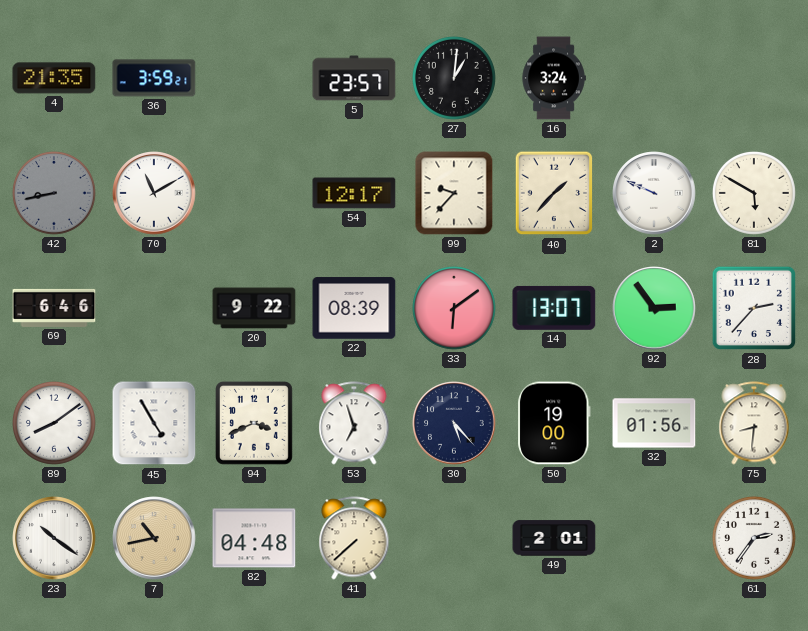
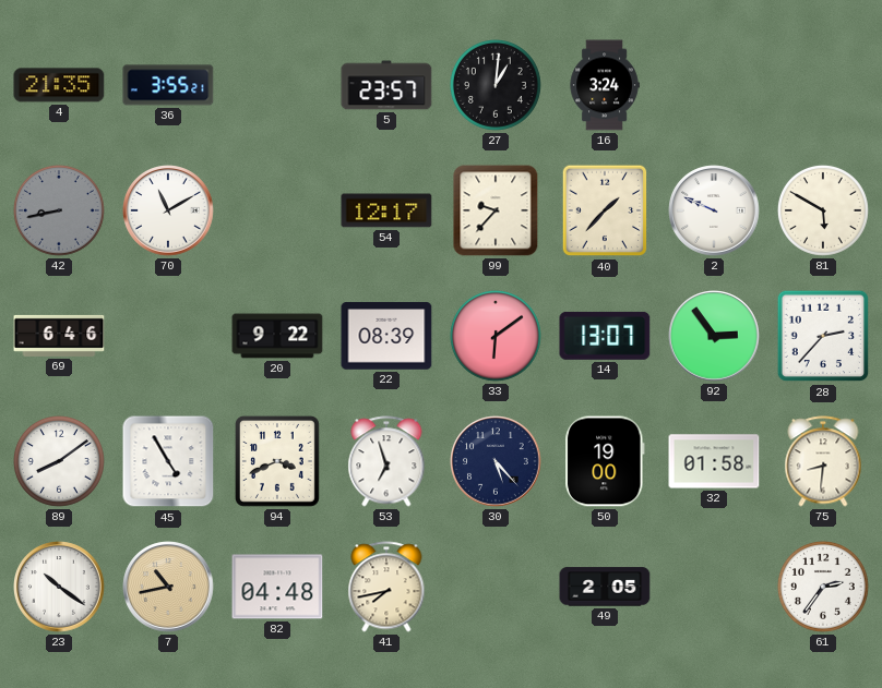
36: 3:59 -> 3:55
32: 01:56 -> 01:58
41: 7:38 -> 7:43
49: 2:01 -> 2:05
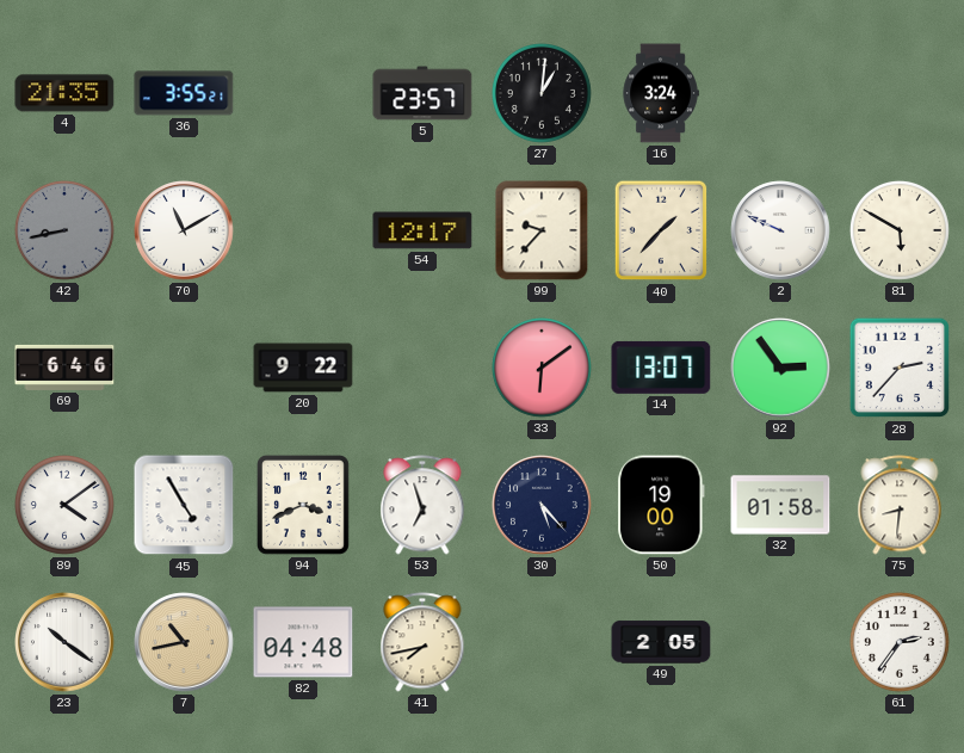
22: 08:39 -> none
89: 8:09 -> 4:09
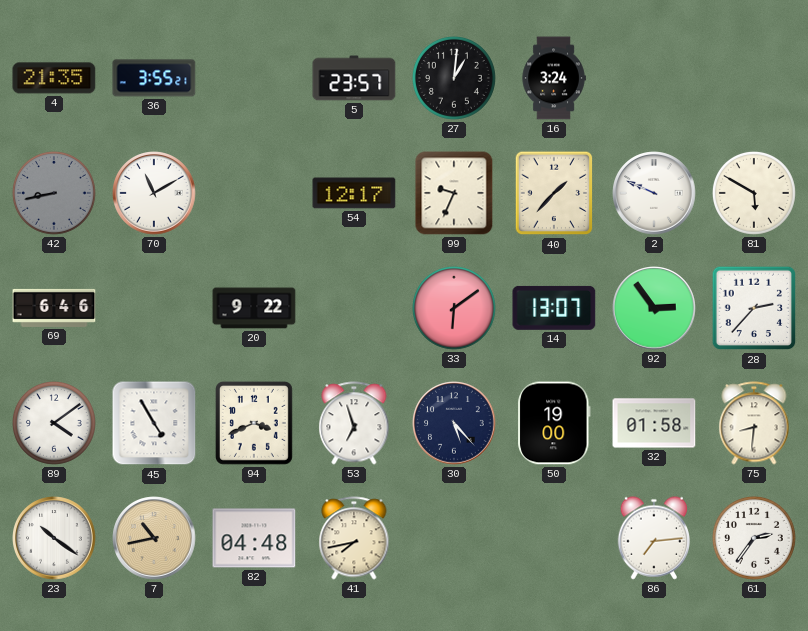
99: 9:37 -> 9:34
49: 2:05 -> none
86: none -> 7:14
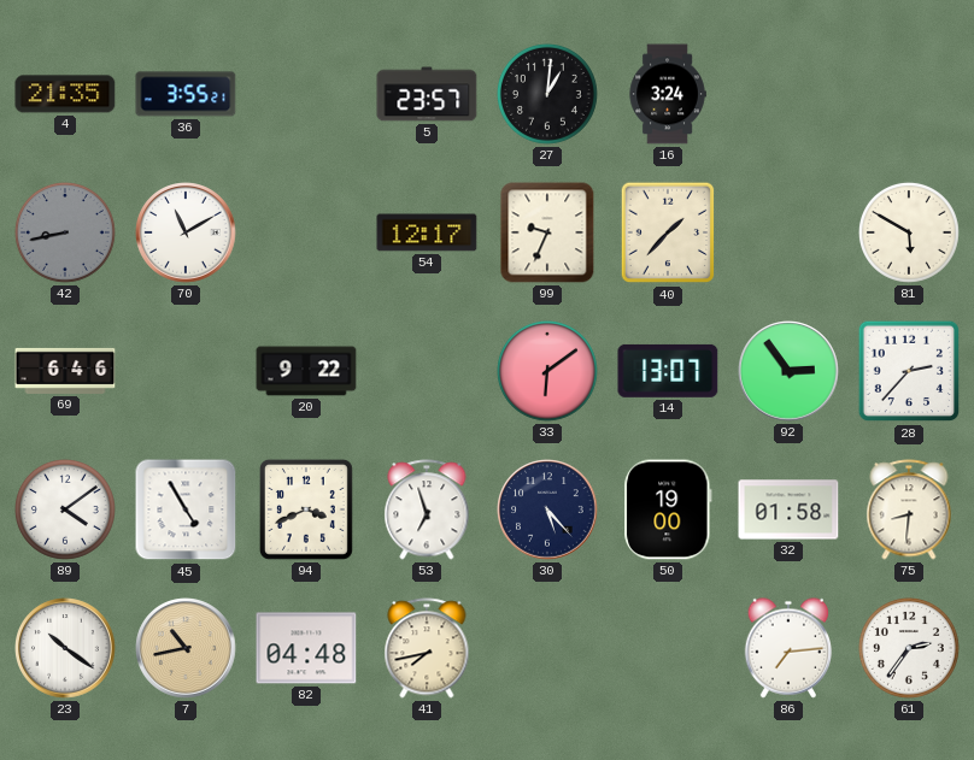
2: 9:49 -> none
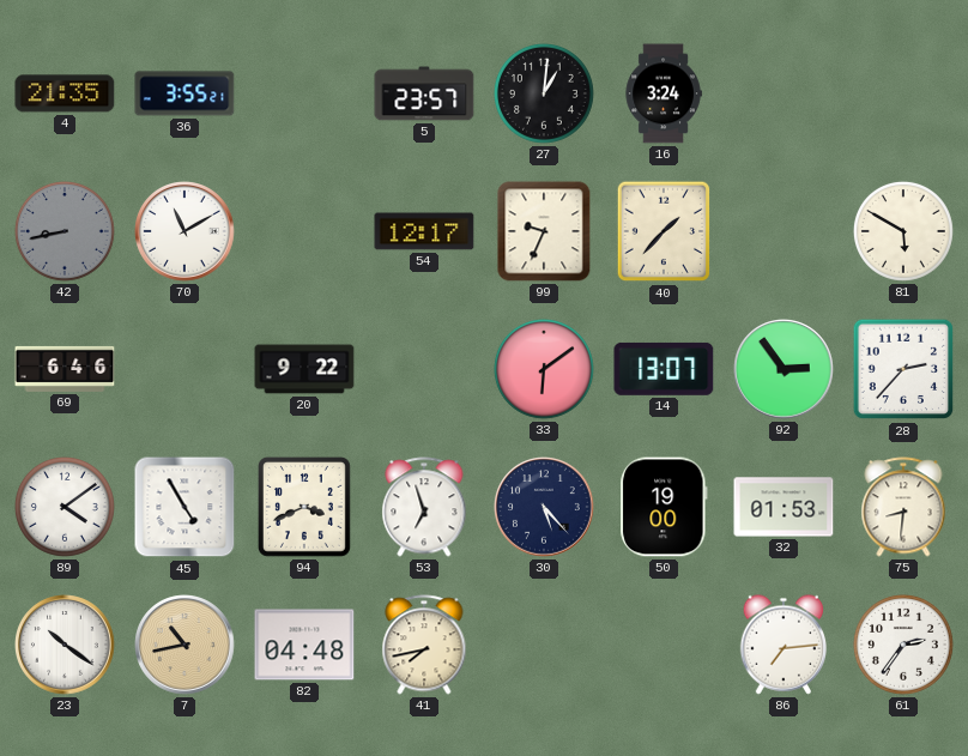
32: 01:58 -> 01:53
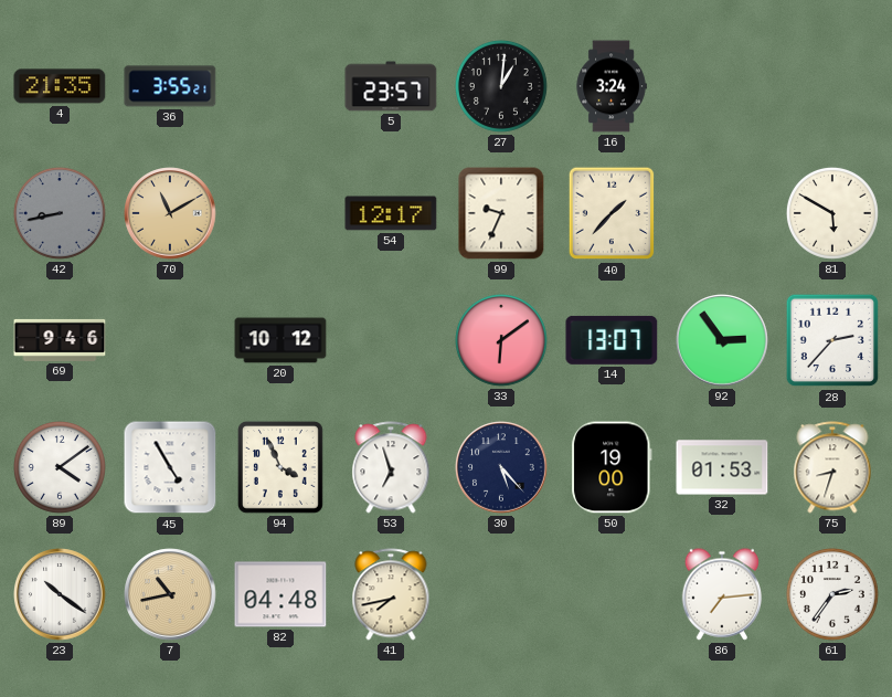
70 dial: white -> champagne
69: 6:46 -> 9:46
20: 9:22 -> 10:12
94: 3:41 -> 3:56
75: 8:31 -> 8:33
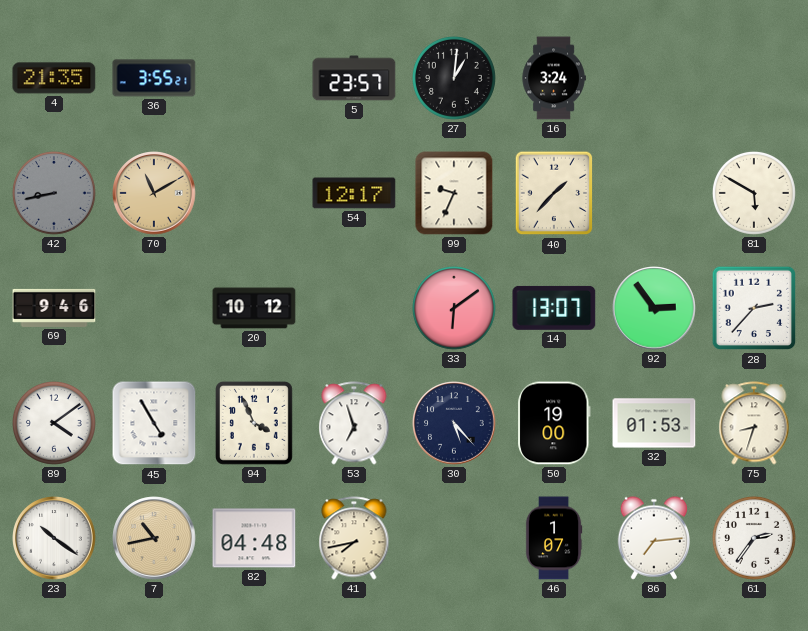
46: none -> 1:07
